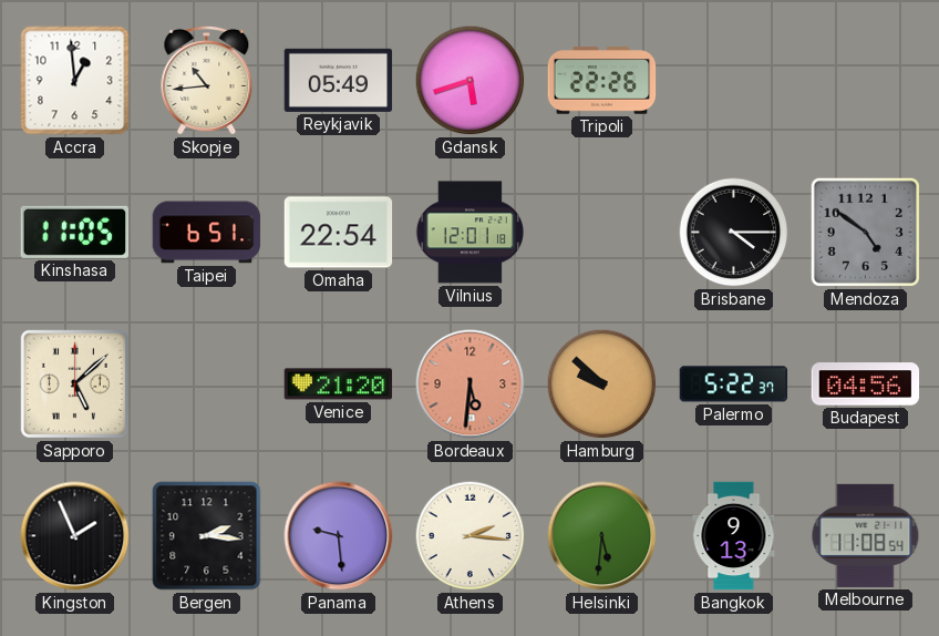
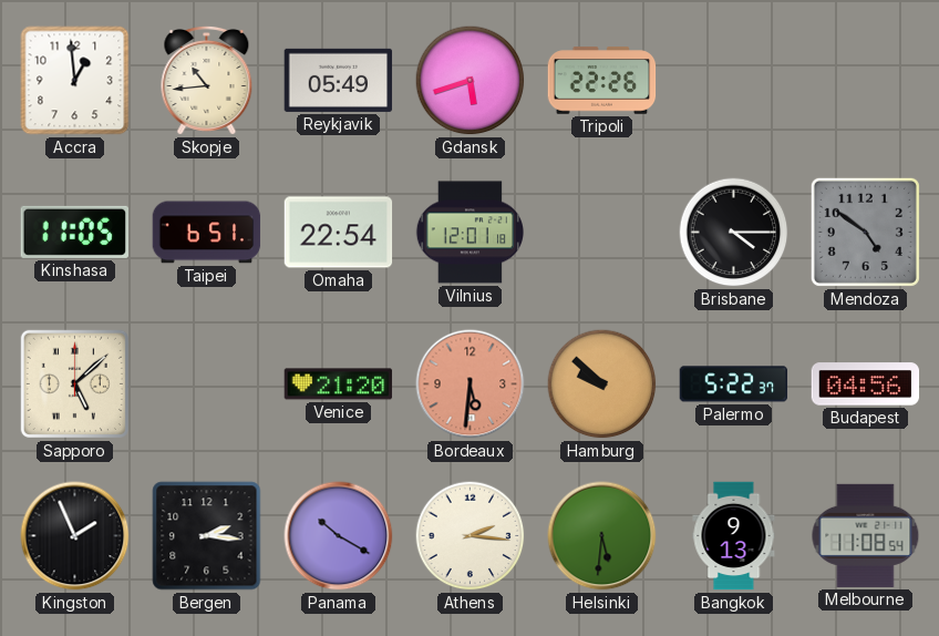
Panama: 9:29 -> 10:20
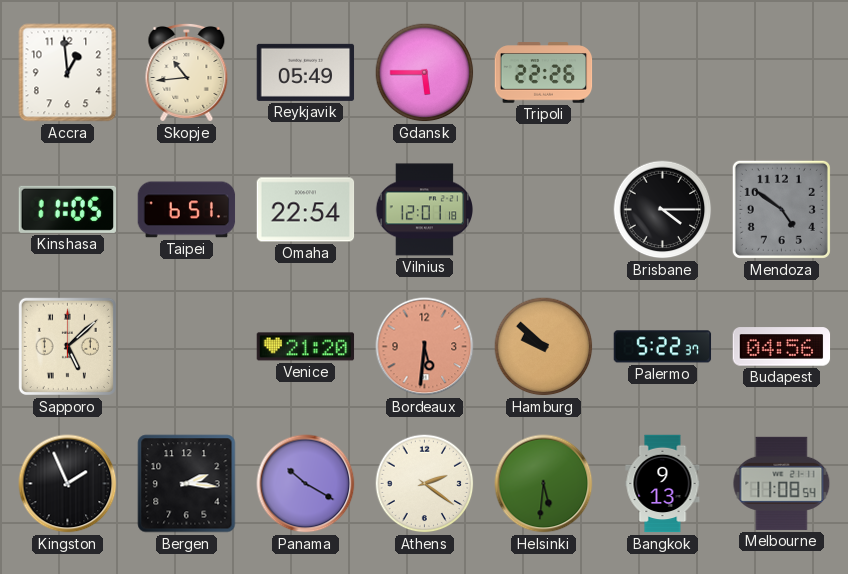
Gdansk: 5:42 -> 5:45
Athens: 2:16 -> 2:21
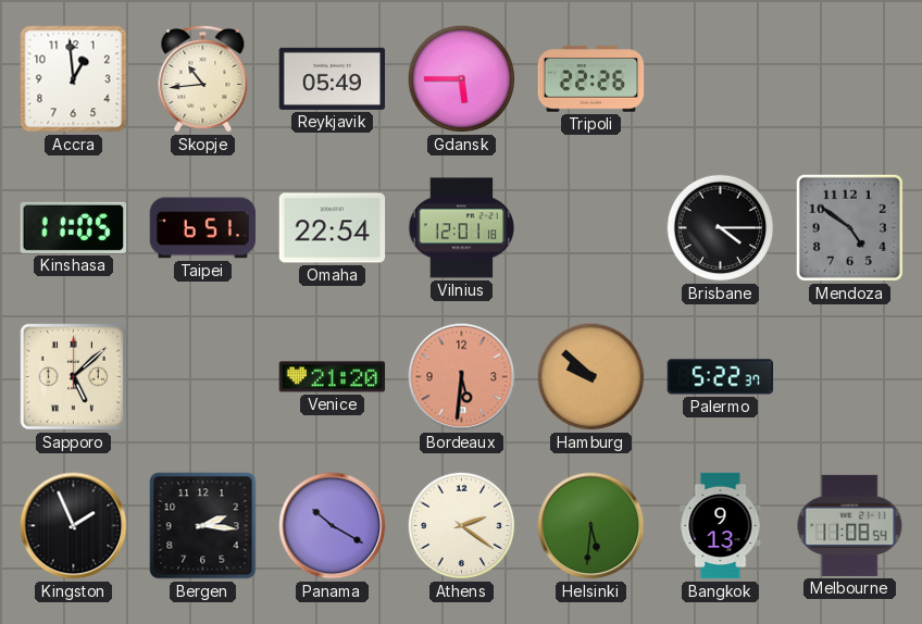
Budapest: 04:56 -> none
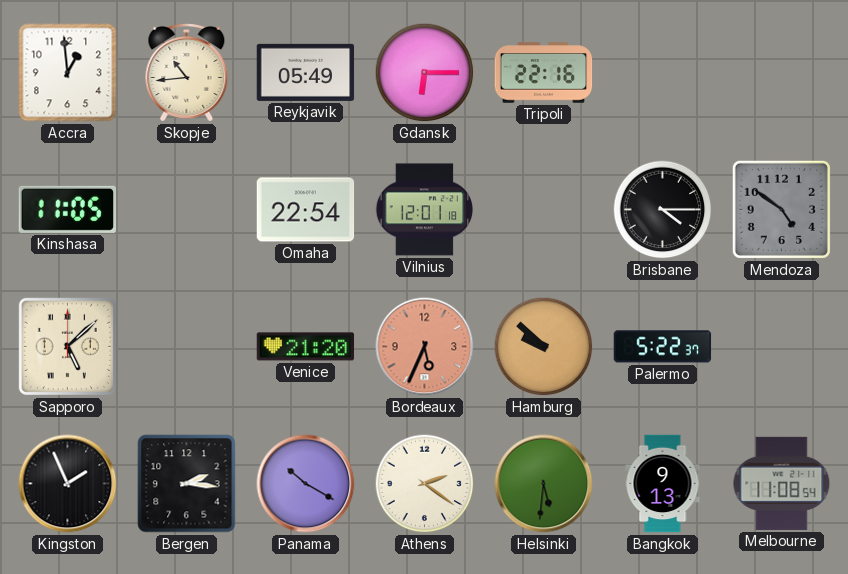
Gdansk: 5:45 -> 6:15
Tripoli: 22:26 -> 22:16
Taipei: 6:51 -> none
Bordeaux: 5:31 -> 5:34
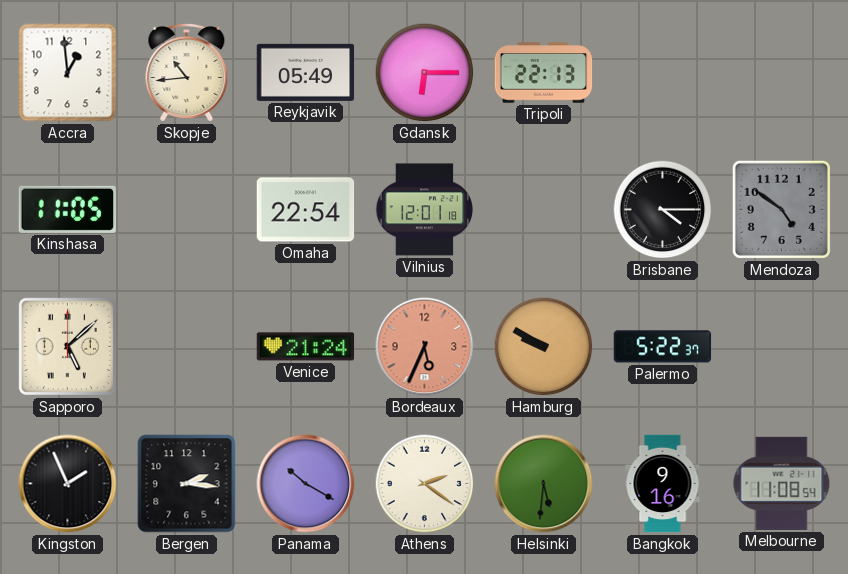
Tripoli: 22:16 -> 22:13
Venice: 21:20 -> 21:24
Hamburg: 9:52 -> 9:50
Bangkok: 9:13 -> 9:16
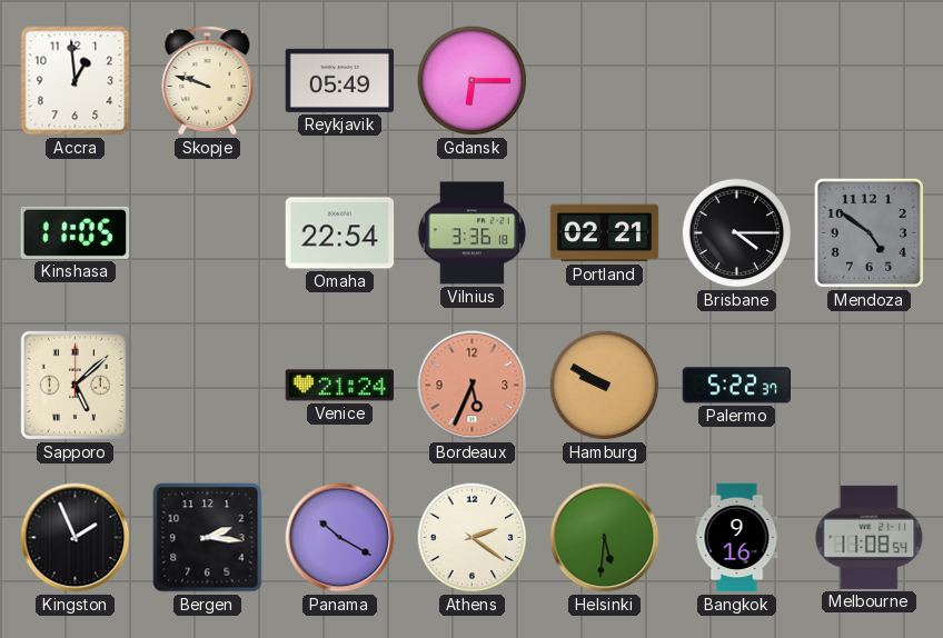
Skopje: 10:44 -> 9:48
Tripoli: 22:13 -> none
Vilnius: 12:01 -> 3:36
Portland: none -> 02:21
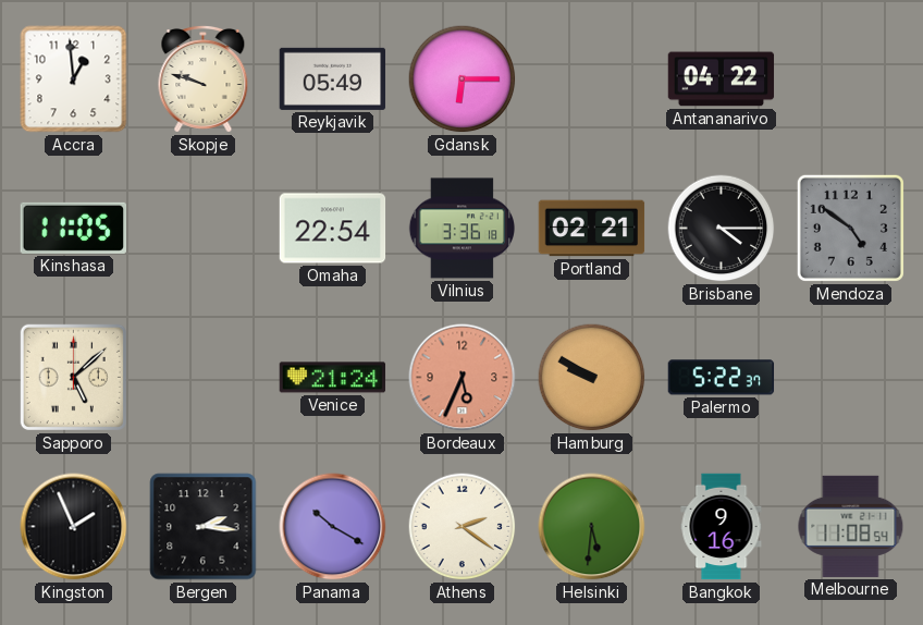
Antananarivo: none -> 04:22
